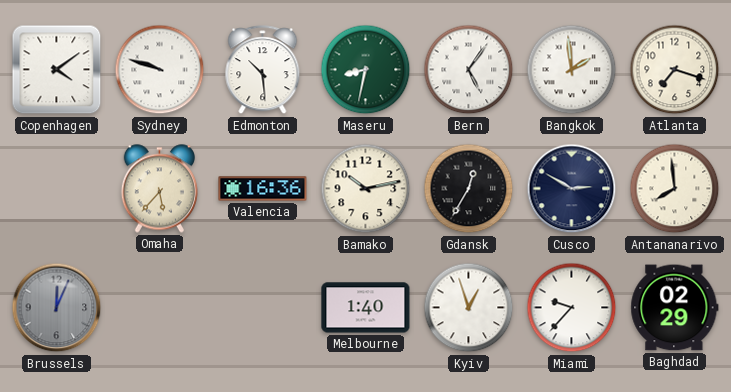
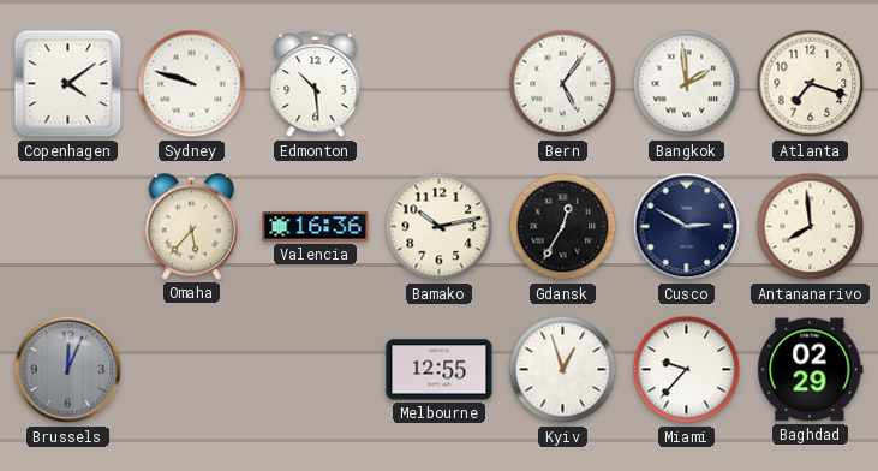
Maseru: 8:32 -> none
Melbourne: 1:40 -> 12:55
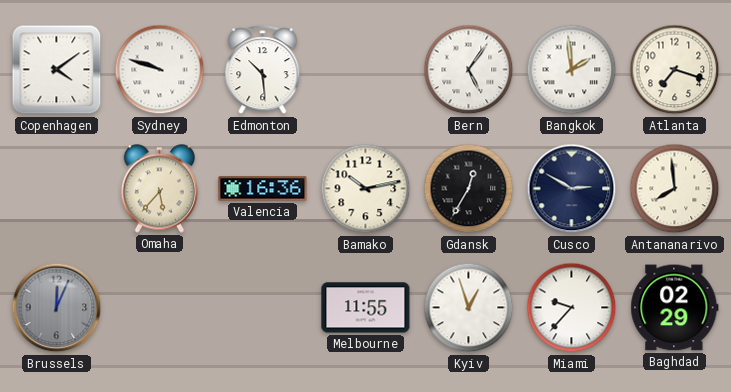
Melbourne: 12:55 -> 11:55
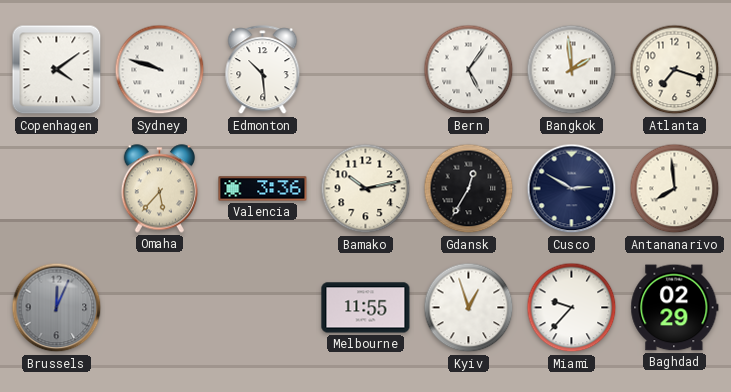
Valencia: 16:36 -> 3:36
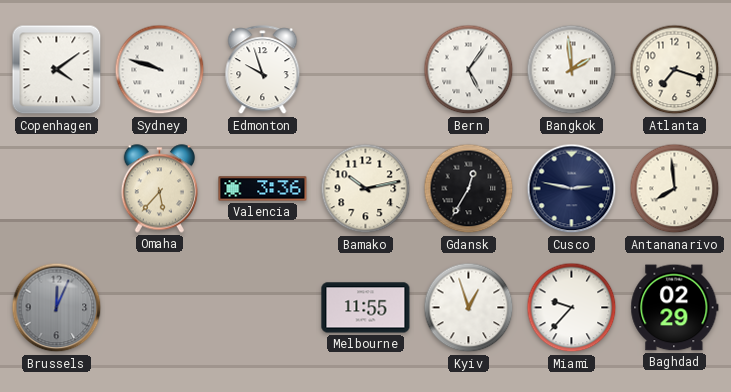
Edmonton: 10:29 -> 9:57
Cusco: 2:50 -> 2:47
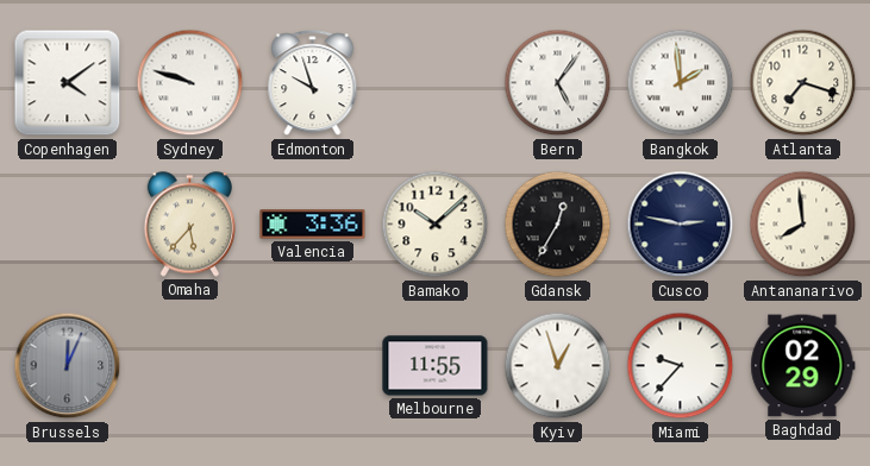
Bamako: 10:13 -> 10:08
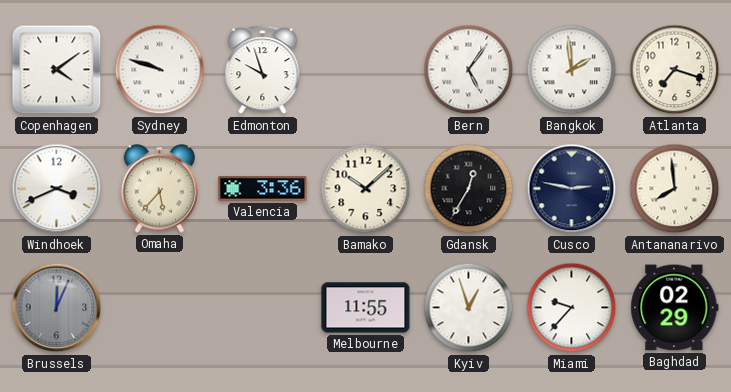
Windhoek: none -> 3:41
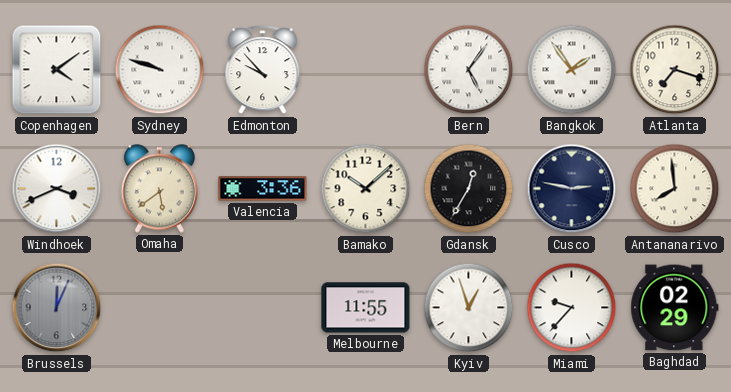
Edmonton: 9:57 -> 9:53
Bangkok: 1:59 -> 1:54
Omaha: 5:37 -> 5:39
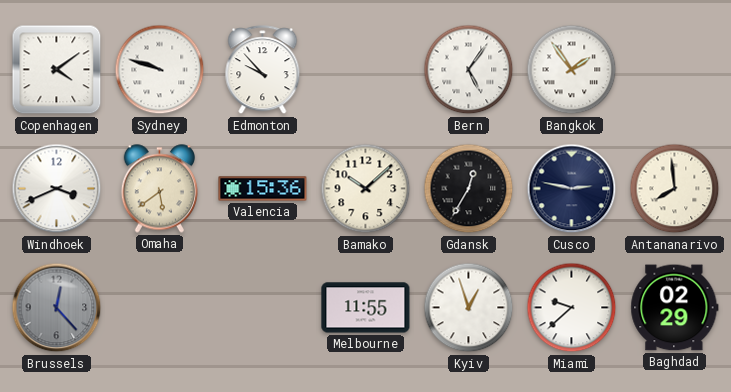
Atlanta: 7:18 -> none
Valencia: 3:36 -> 15:36
Brussels: 12:04 -> 12:23
Miami: 9:37 -> 9:38
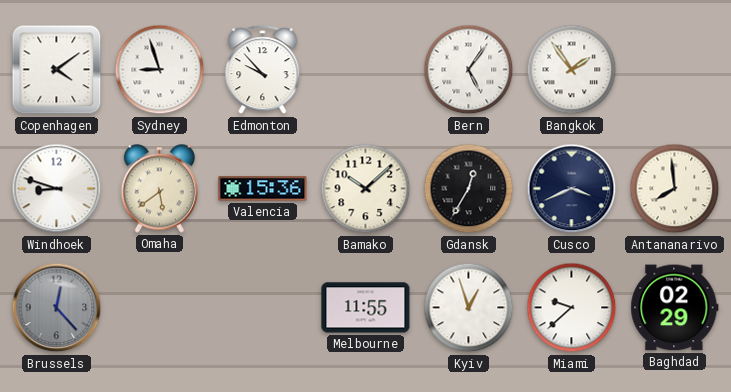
Sydney: 9:48 -> 8:57
Windhoek: 3:41 -> 8:48
Cusco: 2:47 -> 3:41
